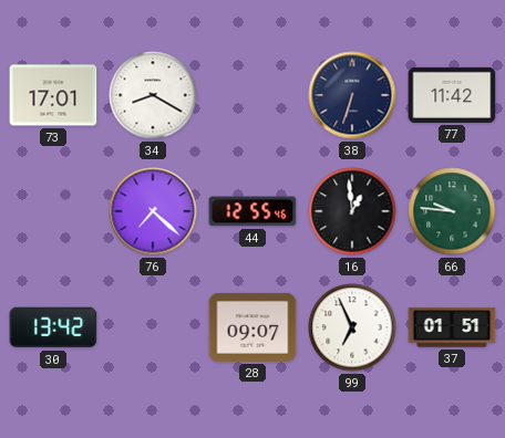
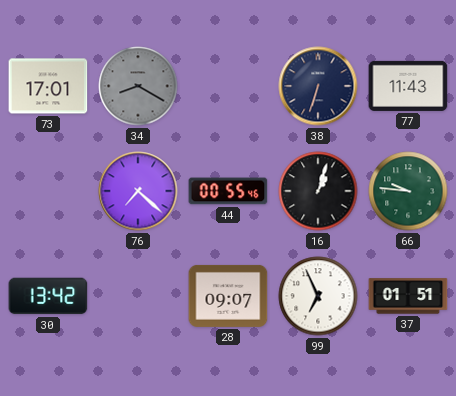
34 dial: white -> grey
77: 11:42 -> 11:43
44: 12:55 -> 00:55
16: 12:59 -> 1:03
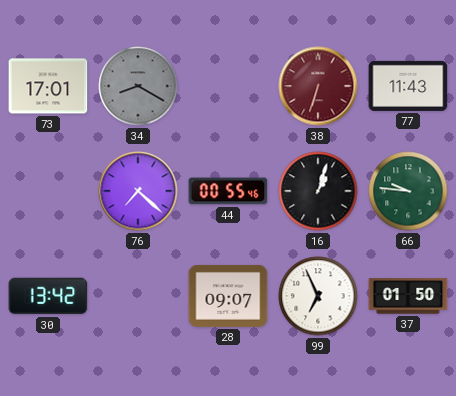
38 dial: navy -> burgundy
37: 01:51 -> 01:50
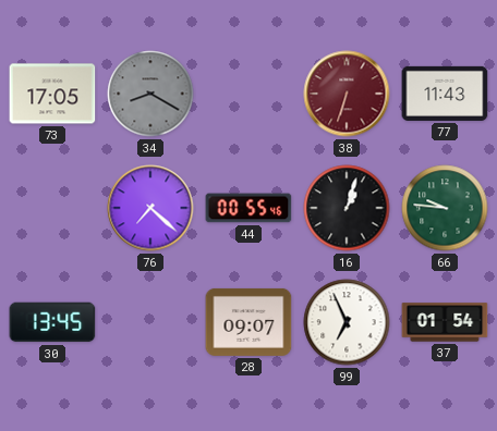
73: 17:01 -> 17:05
30: 13:42 -> 13:45
37: 01:50 -> 01:54
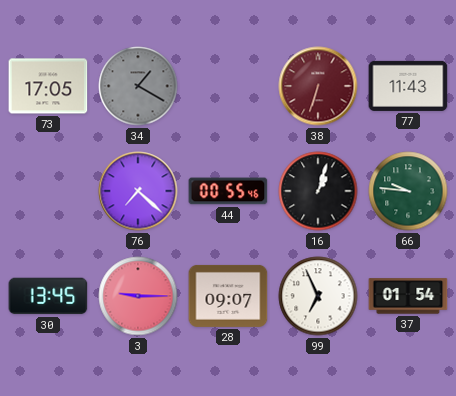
34: 8:20 -> 1:20
3: none -> 9:15
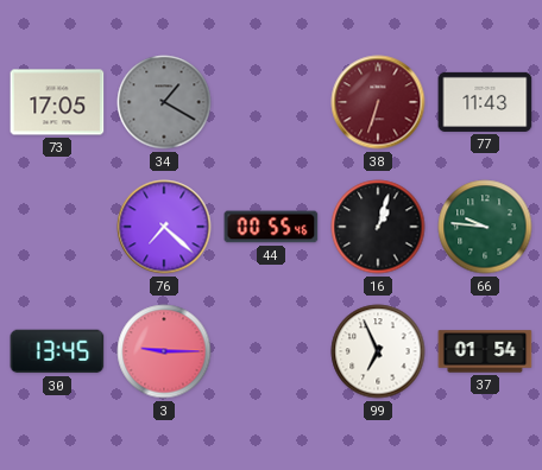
28: 09:07 -> none
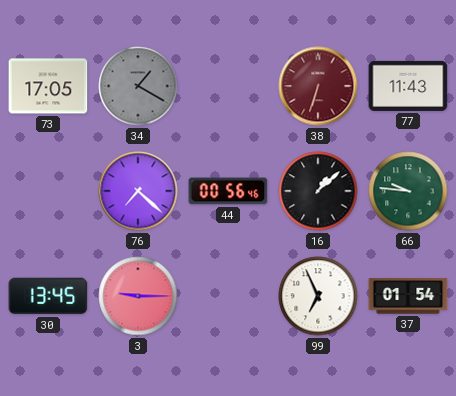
44: 00:55 -> 00:56
16: 1:03 -> 1:08
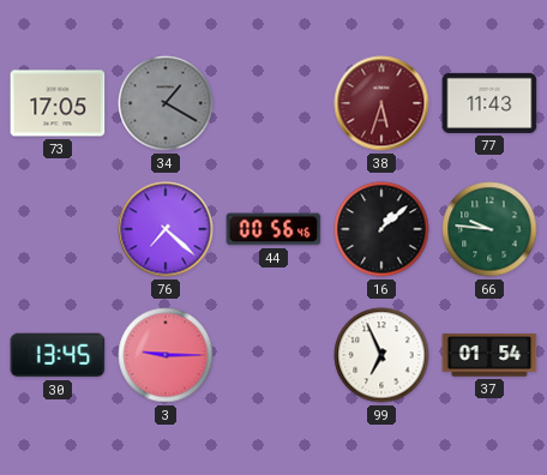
38: 6:33 -> 5:33
